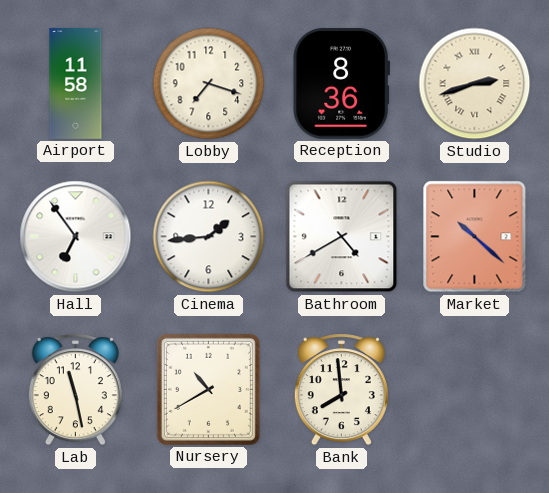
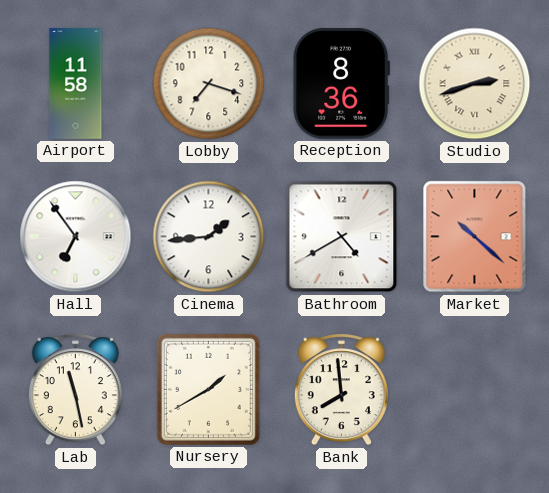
Nursery: 10:40 -> 1:40
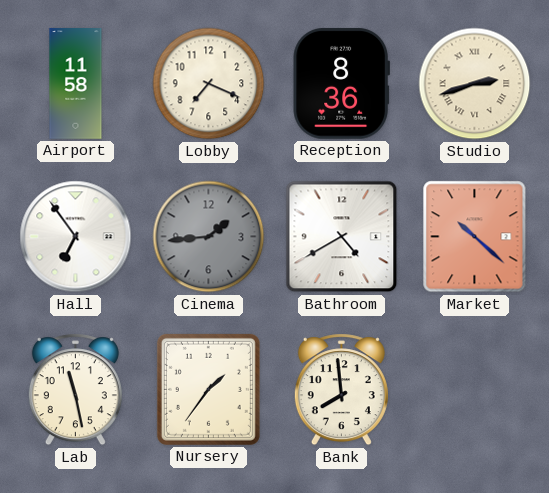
Lobby: 7:18 -> 7:19
Cinema dial: white -> grey
Nursery: 1:40 -> 1:36
